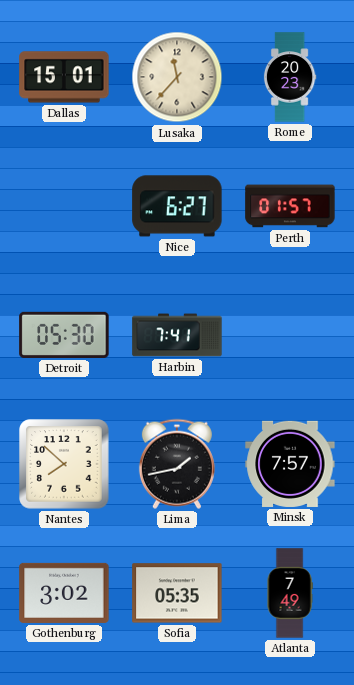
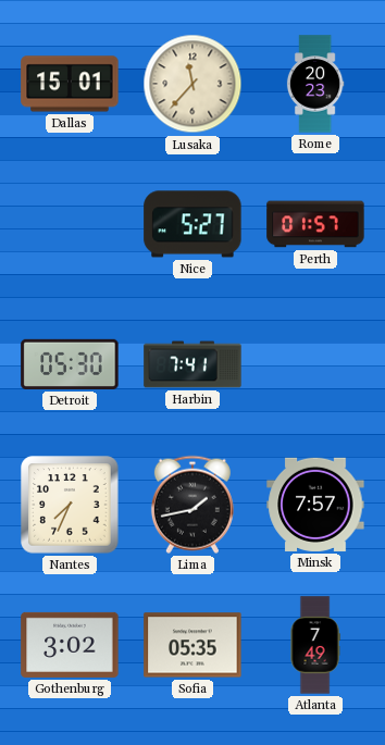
Nice: 6:27 -> 5:27
Nantes: 7:52 -> 7:34
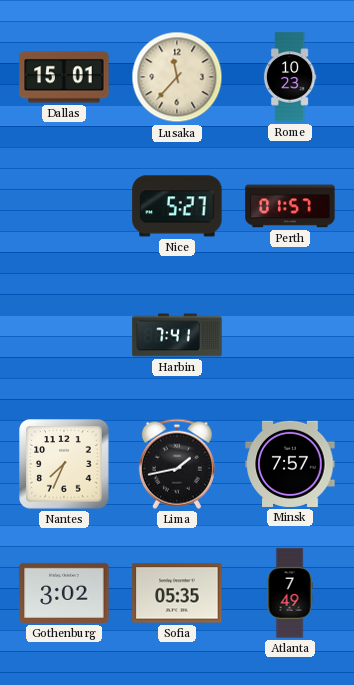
Rome: 20:23 -> 10:23
Detroit: 05:30 -> none
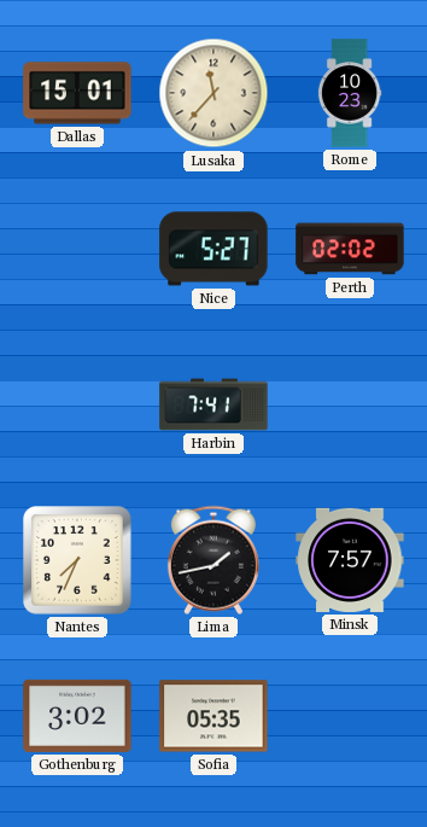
Perth: 01:57 -> 02:02
Atlanta: 7:49 -> none
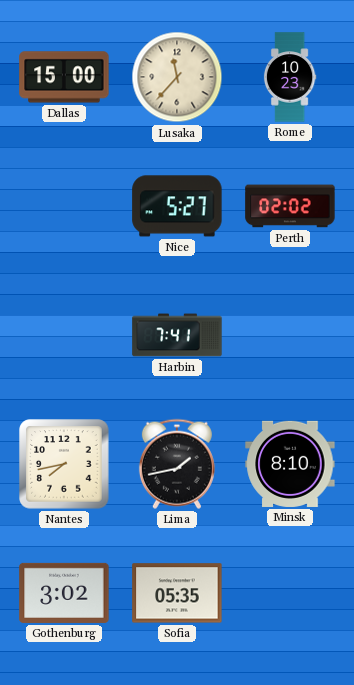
Dallas: 15:01 -> 15:00
Nantes: 7:34 -> 7:43
Minsk: 7:57 -> 8:10
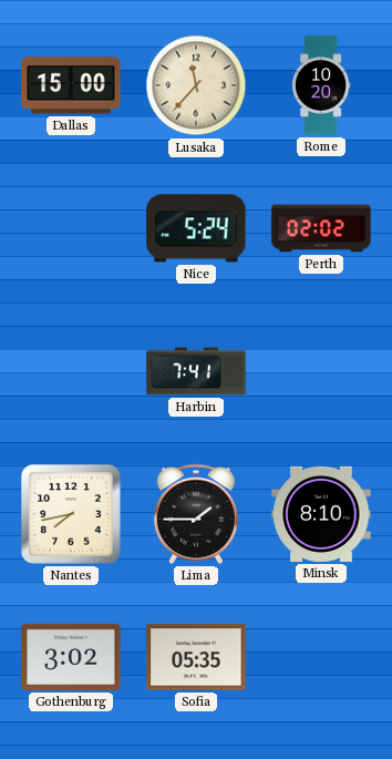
Rome: 10:23 -> 10:20
Nice: 5:27 -> 5:24
Lima: 1:43 -> 1:45
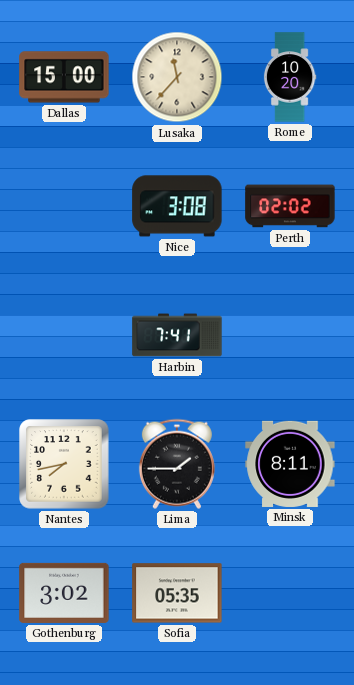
Nice: 5:24 -> 3:08
Minsk: 8:10 -> 8:11
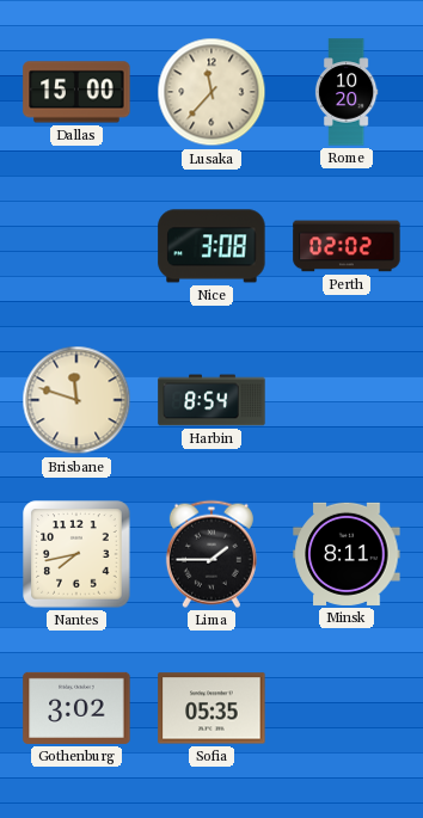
Brisbane: none -> 11:48
Harbin: 7:41 -> 8:54
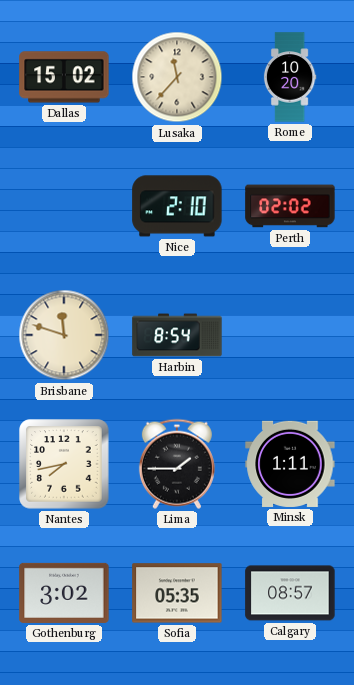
Dallas: 15:00 -> 15:02
Nice: 3:08 -> 2:10
Minsk: 8:11 -> 1:11
Calgary: none -> 08:57
